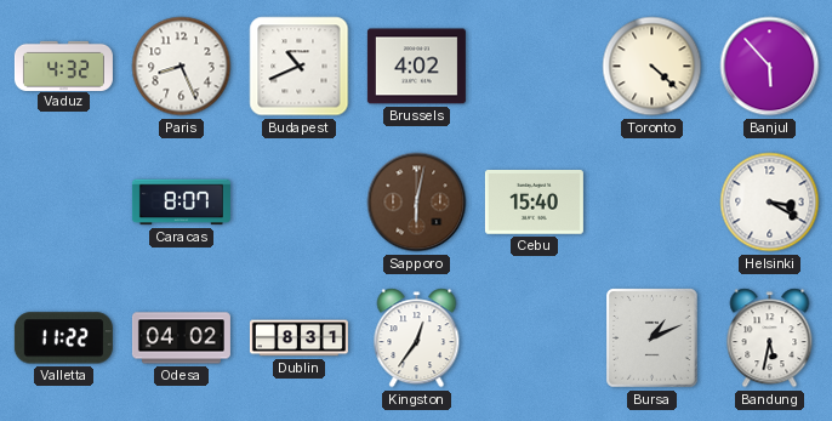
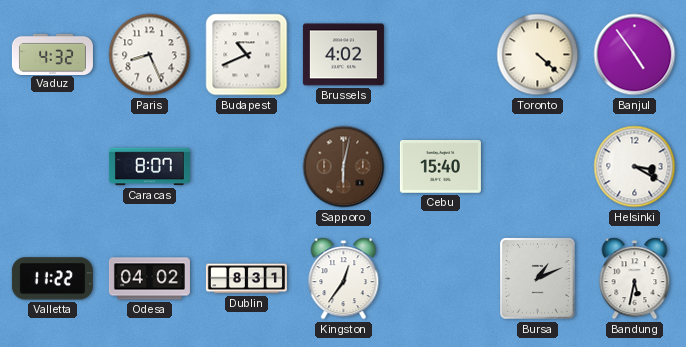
Banjul: 5:53 -> 4:54
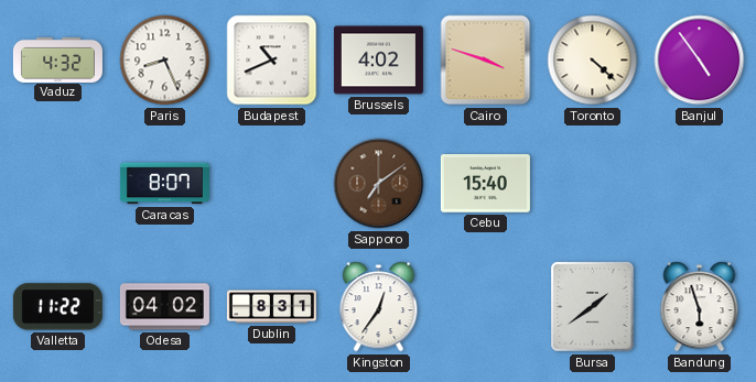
Cairo: none -> 3:48
Sapporo: 6:02 -> 7:09
Helsinki: 3:20 -> none
Bursa: 1:11 -> 1:39
Bandung: 5:32 -> 5:57
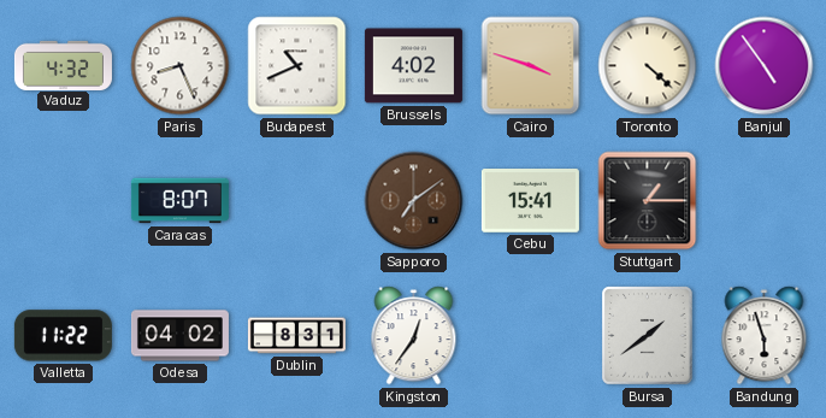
Cebu: 15:40 -> 15:41
Stuttgart: none -> 1:15
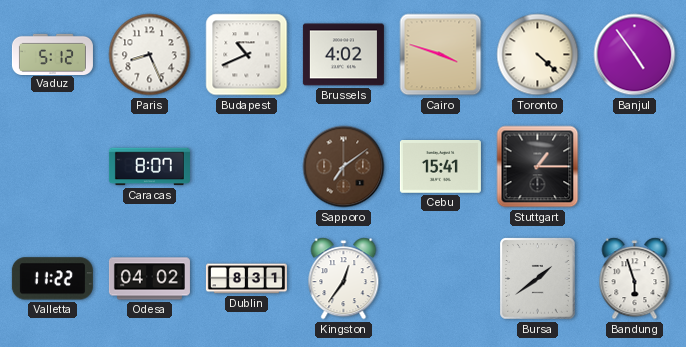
Vaduz: 4:32 -> 5:12
